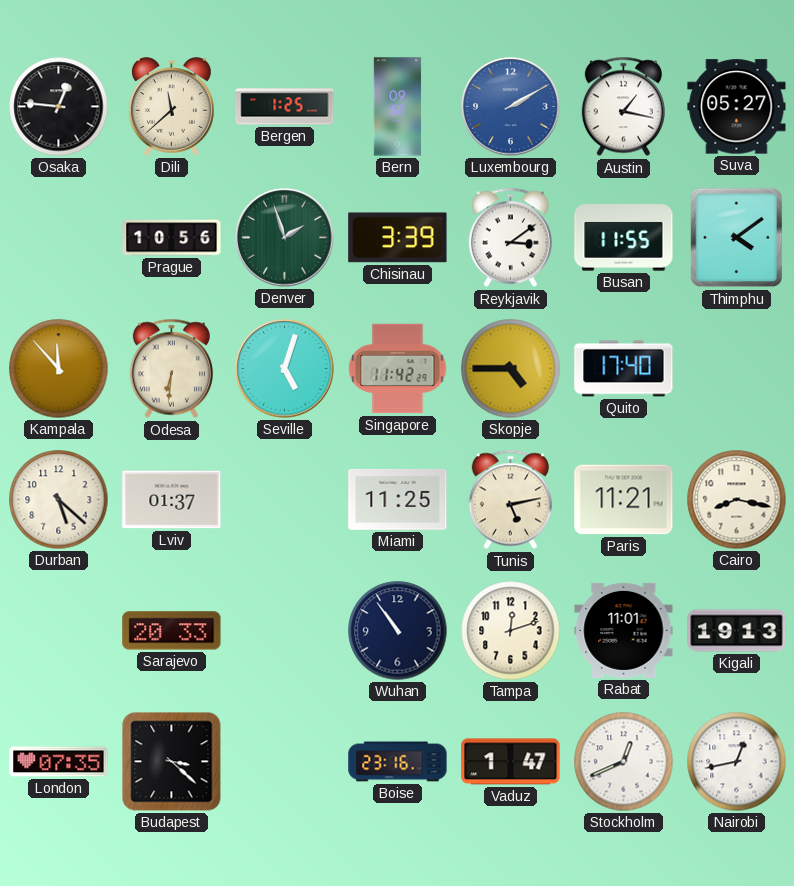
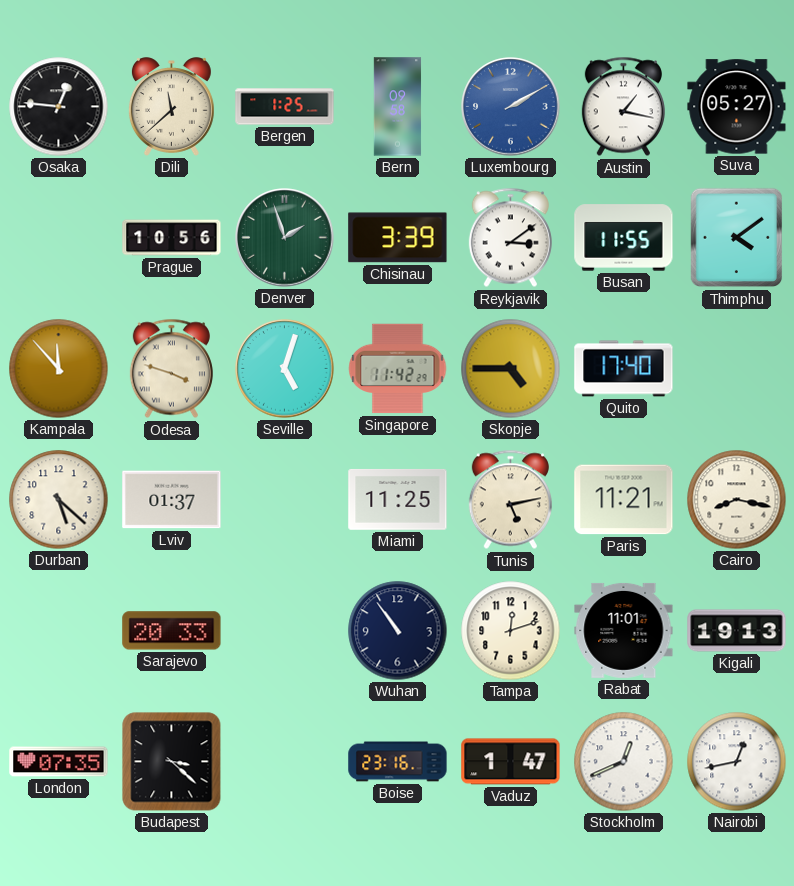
Odesa: 6:31 -> 3:48
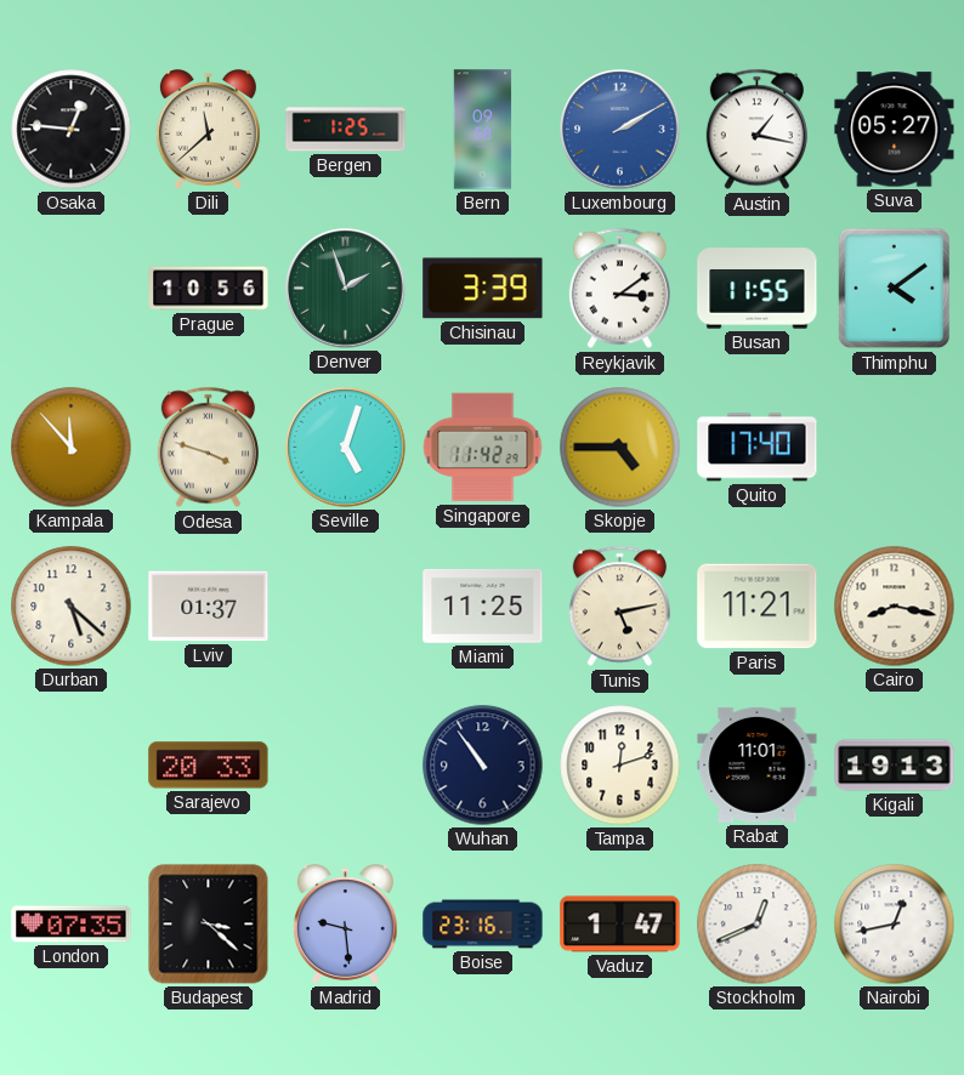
Madrid: none -> 9:29
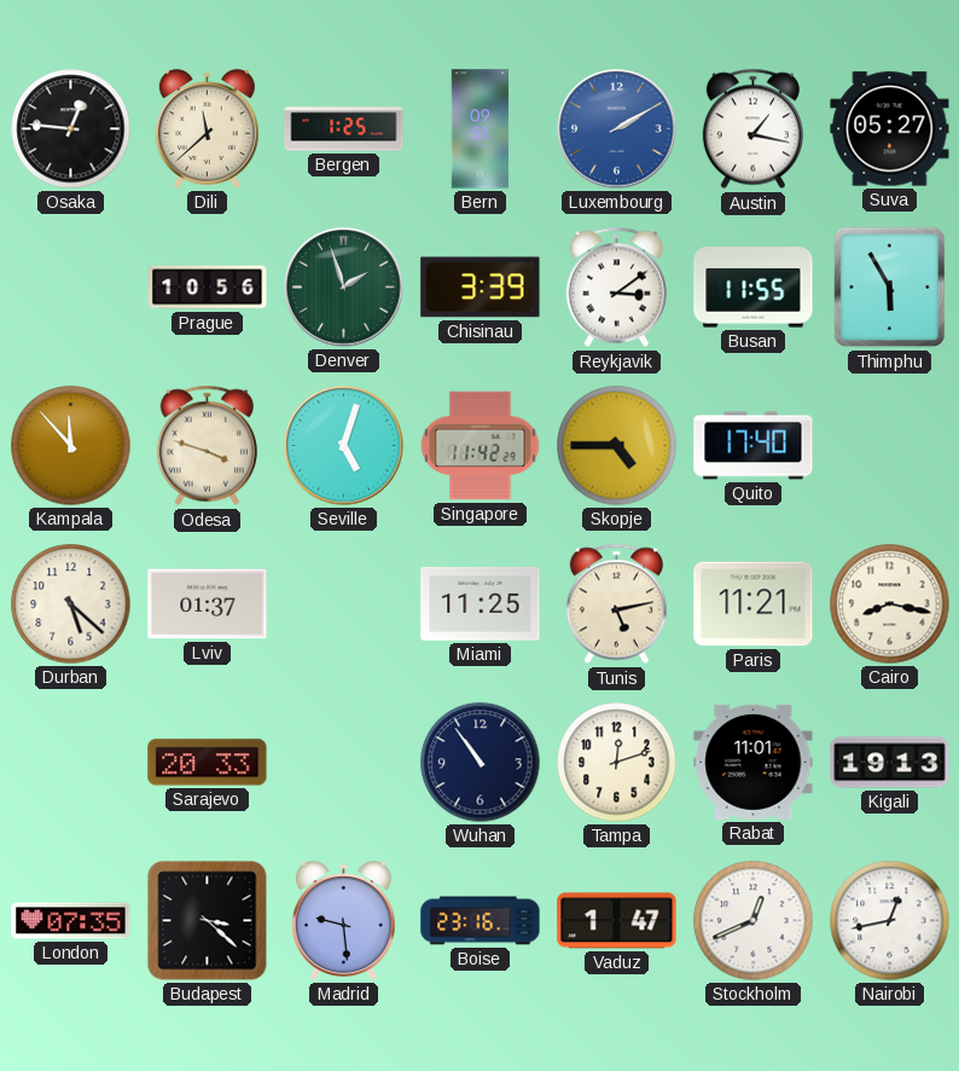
Thimphu: 4:09 -> 5:55
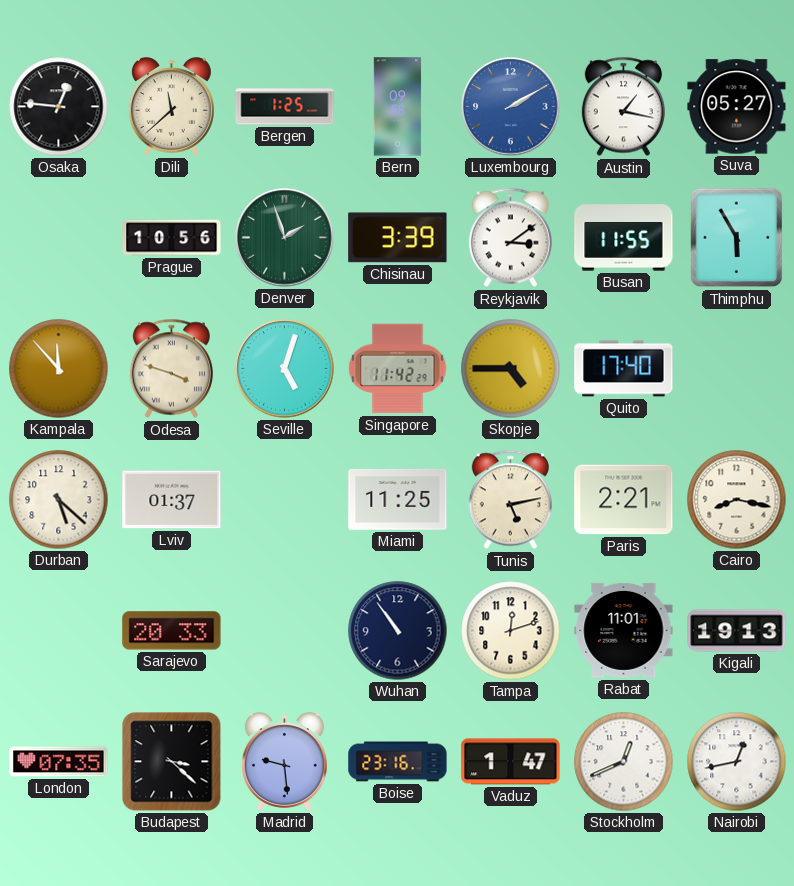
Paris: 11:21 -> 2:21
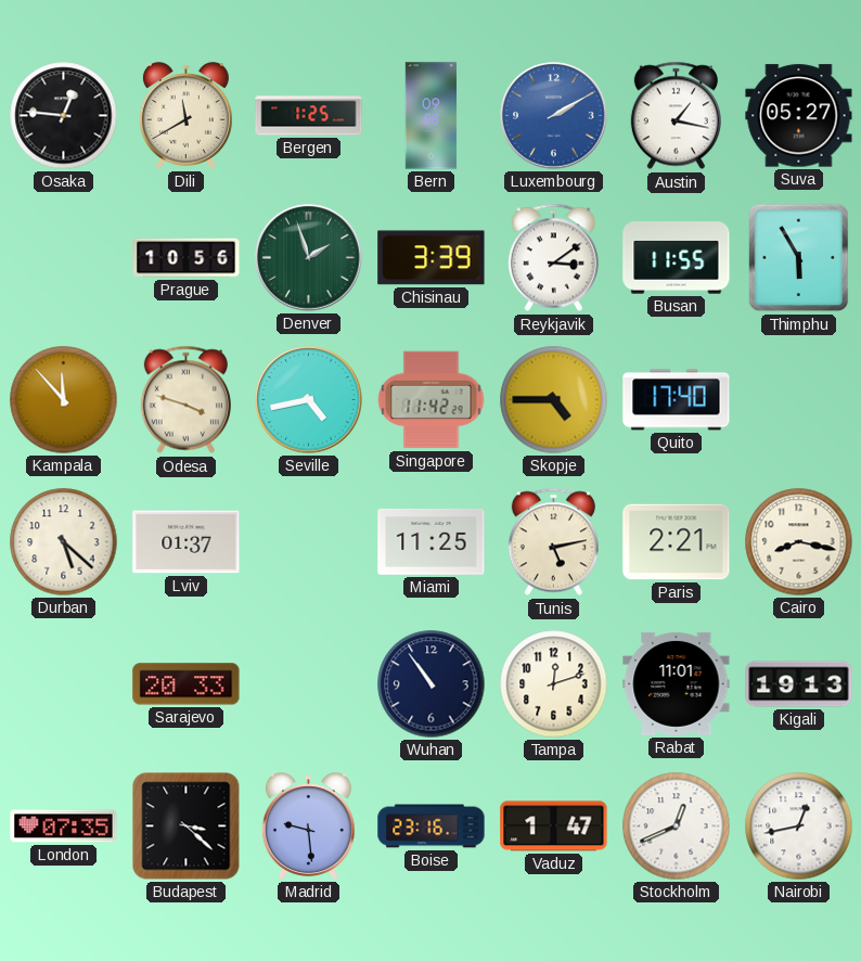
Dili: 11:38 -> 11:40
Seville: 5:03 -> 4:43
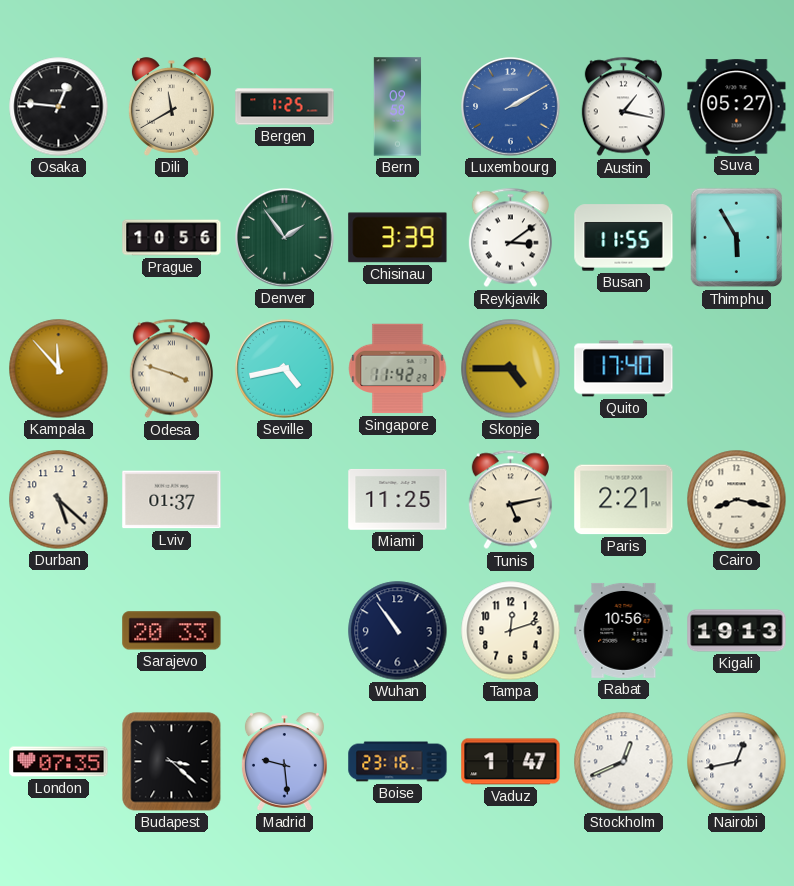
Denver: 1:57 -> 1:54
Rabat: 11:01 -> 10:56
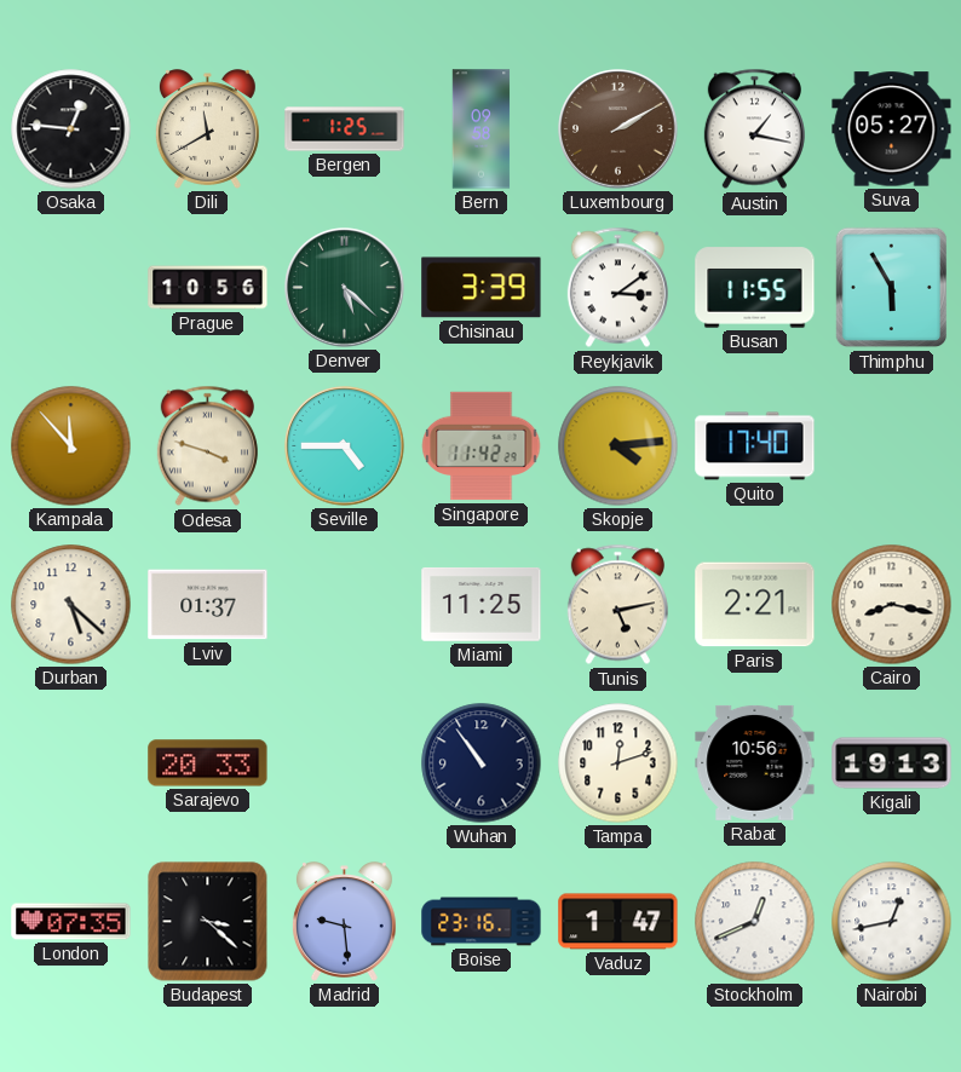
Luxembourg dial: blue -> brown
Denver: 1:54 -> 5:22
Seville: 4:43 -> 4:45
Skopje: 4:45 -> 4:14
